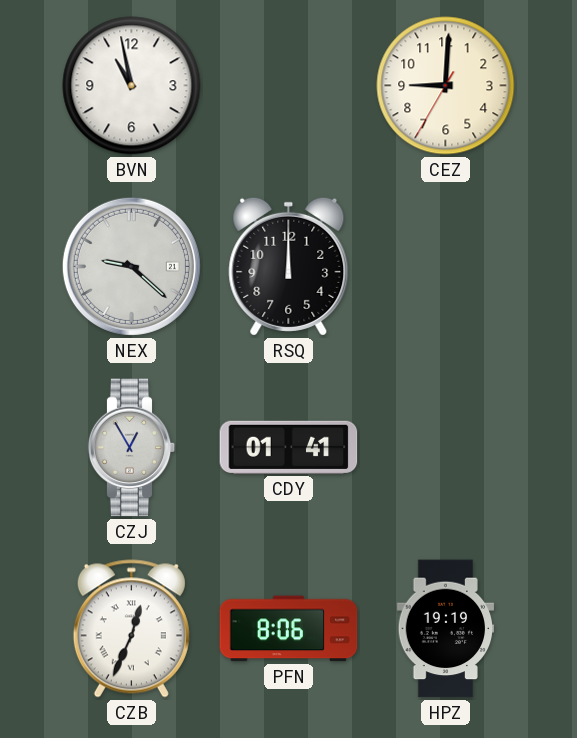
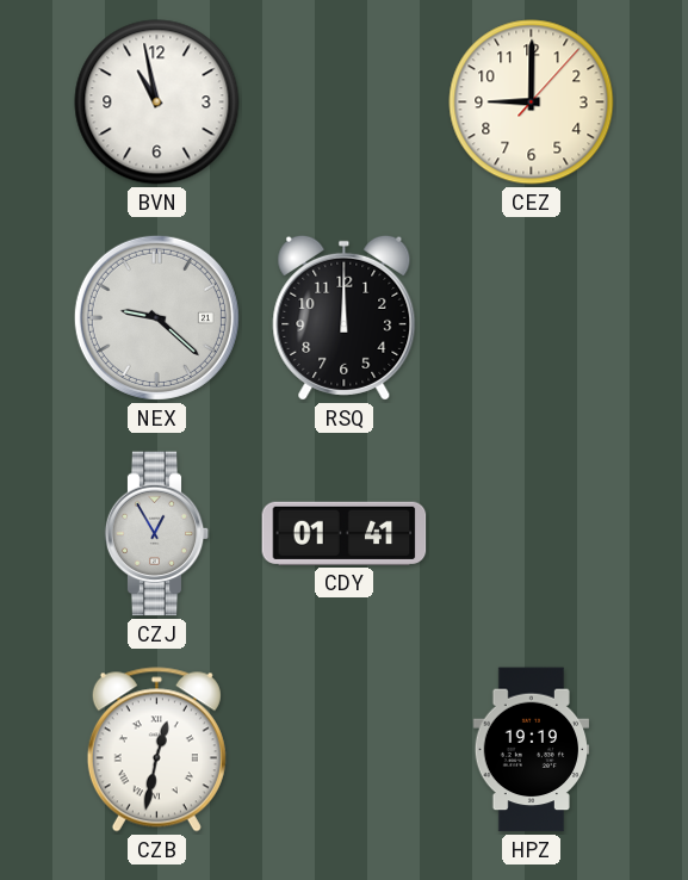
CEZ: 9:00:35 -> 9:00:07
CZB: 12:34 -> 12:32
PFN: 8:06 -> none
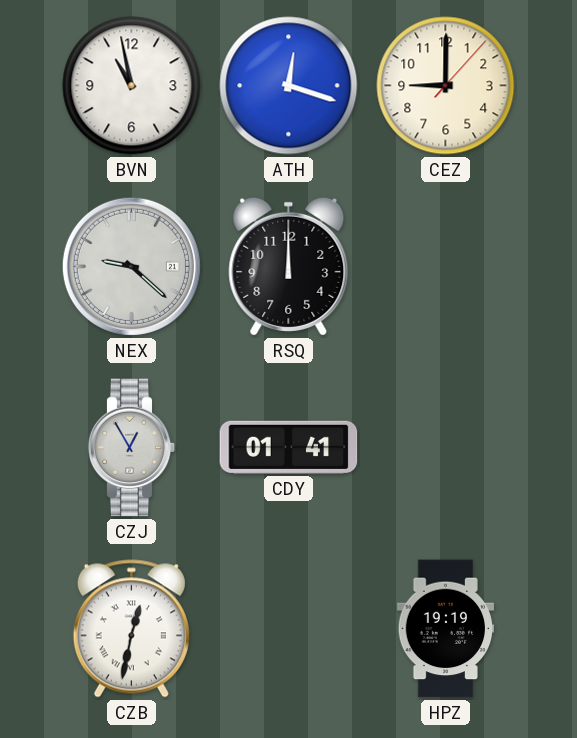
ATH: none -> 12:18
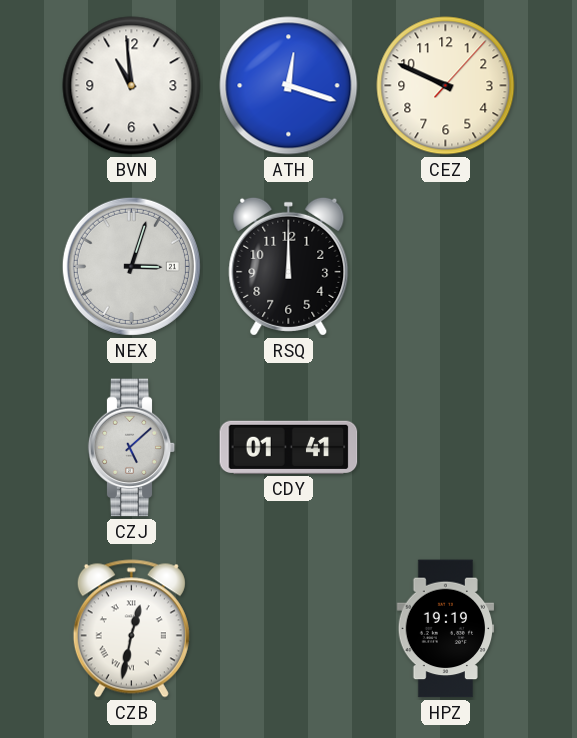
BVN: 10:58 -> 10:59
CEZ: 9:00 -> 9:49
NEX: 9:22 -> 3:03
CZJ: 12:55 -> 5:08
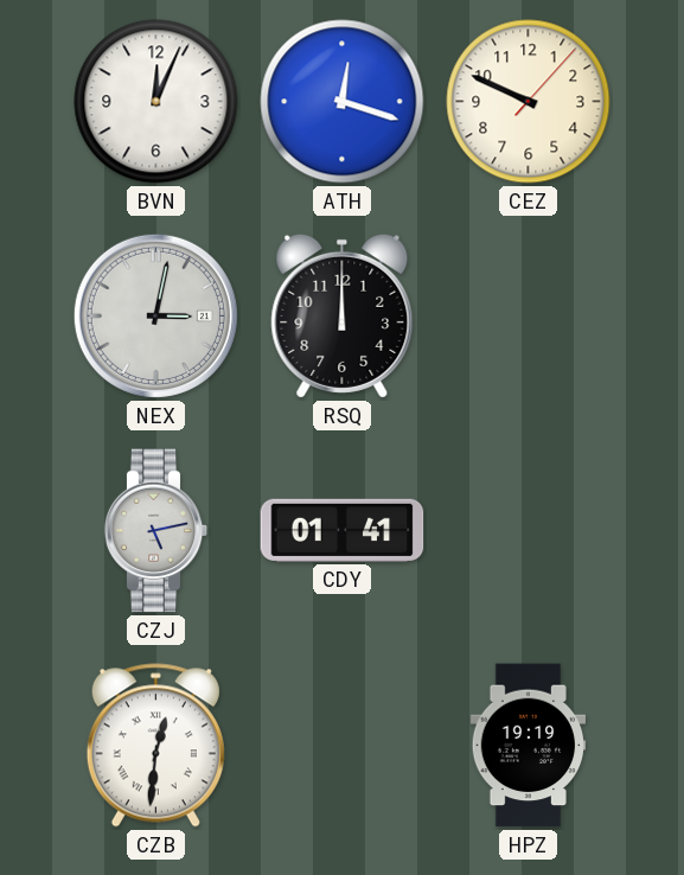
BVN: 10:59 -> 12:04
NEX: 3:03 -> 3:02
CZJ: 5:08 -> 5:13
CZB: 12:32 -> 12:31
